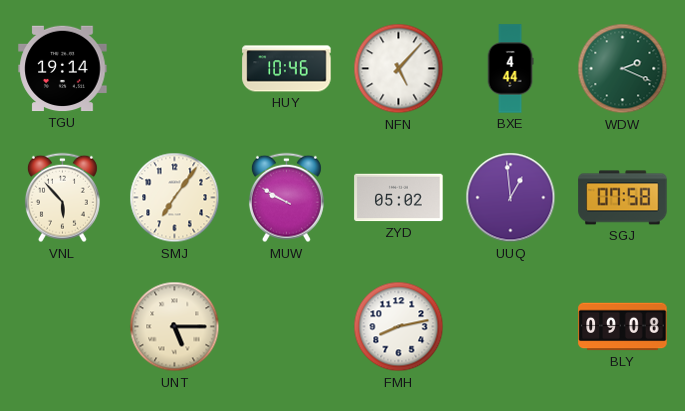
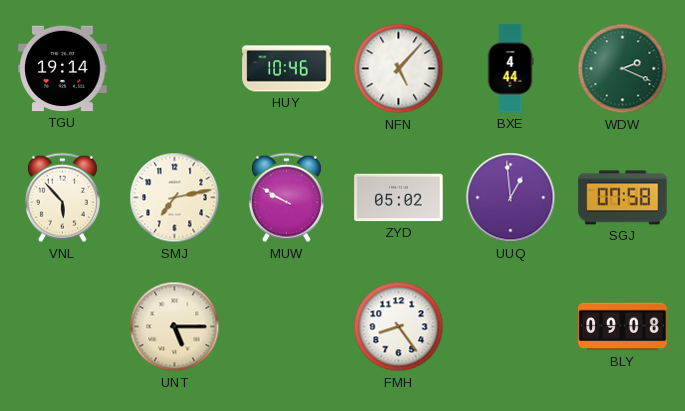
SMJ: 7:06 -> 7:13
FMH: 8:13 -> 8:24
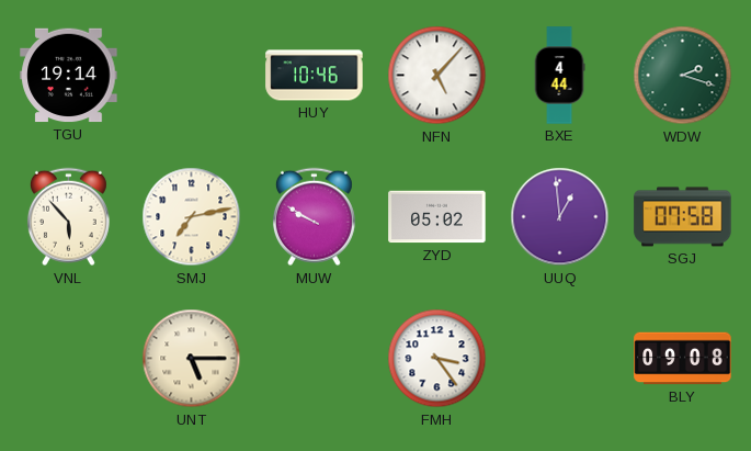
WDW: 2:19 -> 2:18
FMH: 8:24 -> 3:24
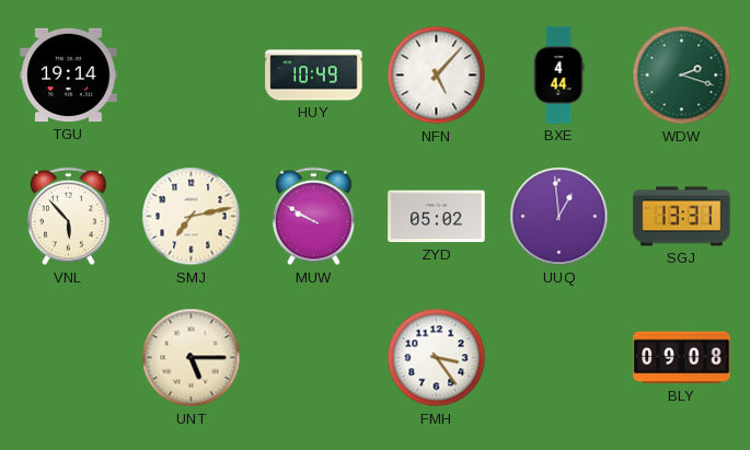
HUY: 10:46 -> 10:49
SGJ: 07:58 -> 13:31
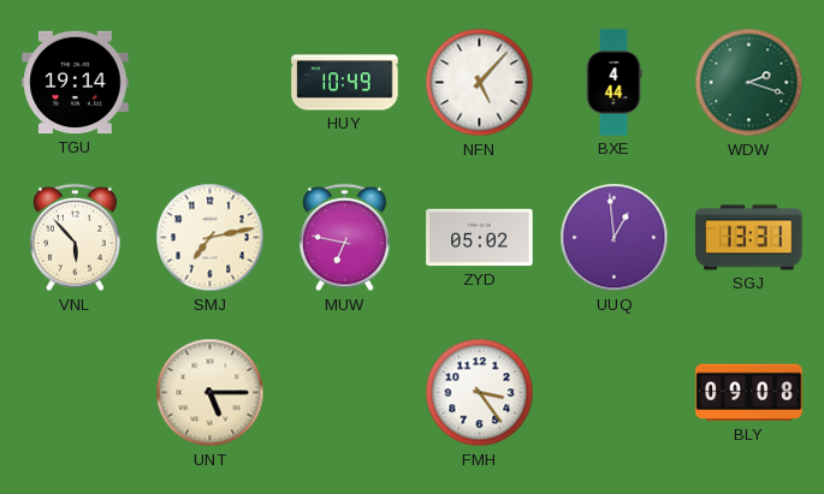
MUW: 9:50 -> 6:47
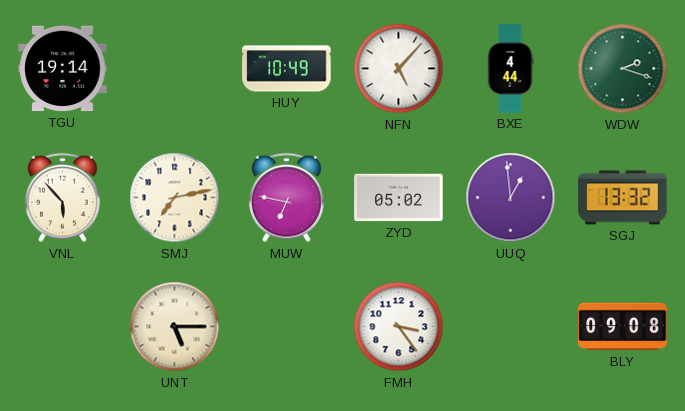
SGJ: 13:31 -> 13:32
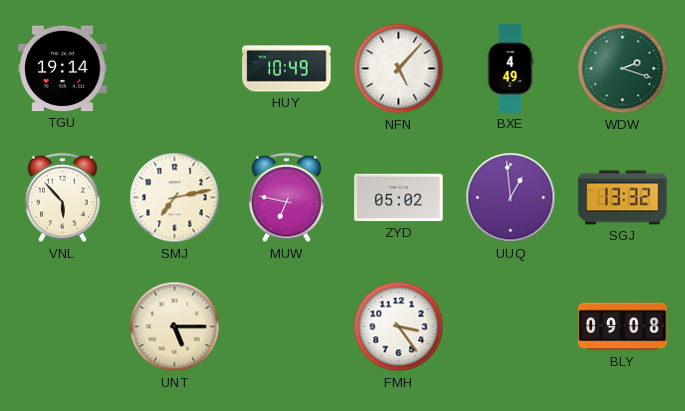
BXE: 4:44 -> 4:49
